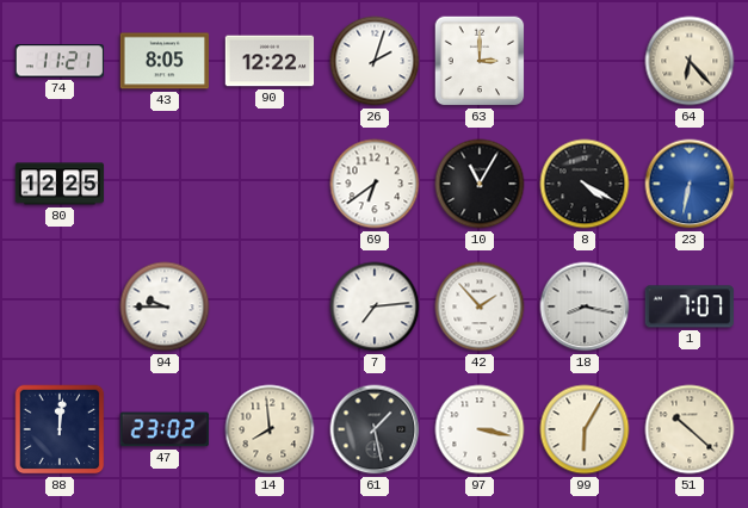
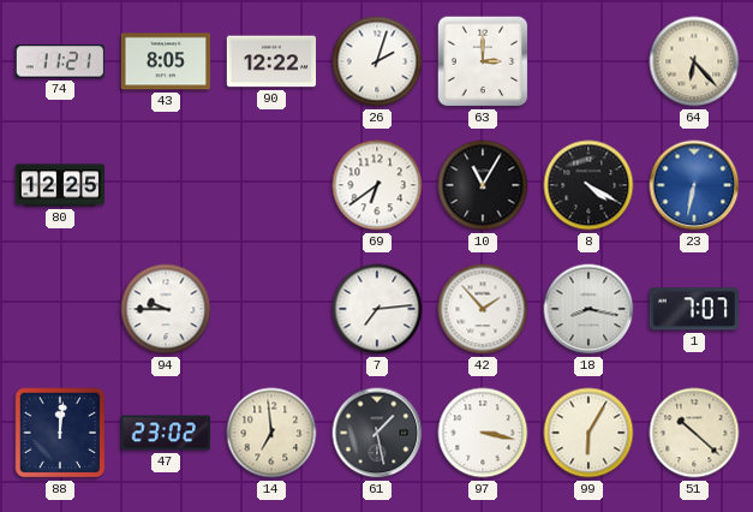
14: 7:59 -> 6:59
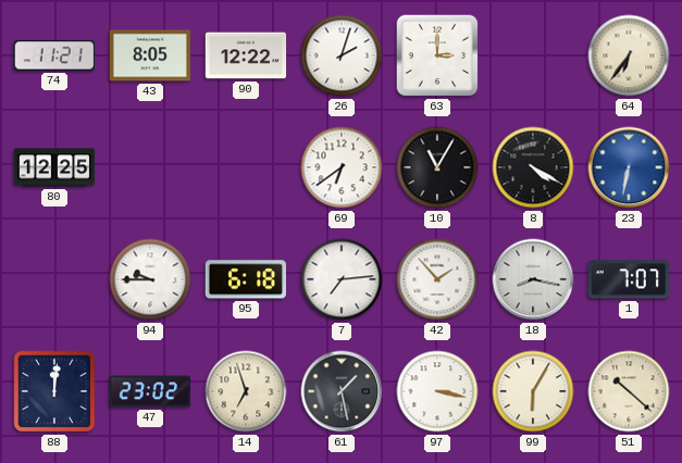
64: 6:23 -> 6:36
95: none -> 6:18
14: 6:59 -> 6:57
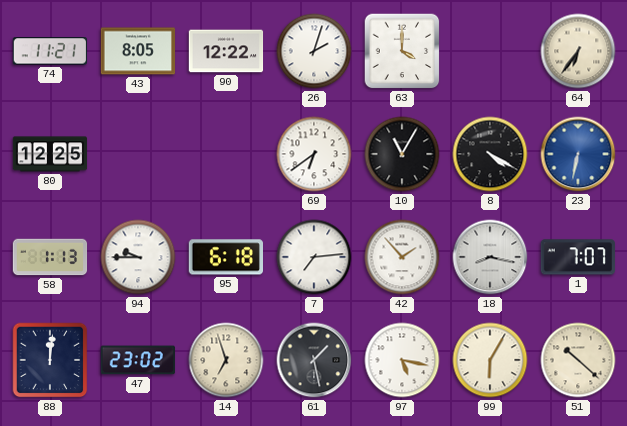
63: 3:00 -> 4:00
58: none -> 1:13
97: 3:17 -> 5:17
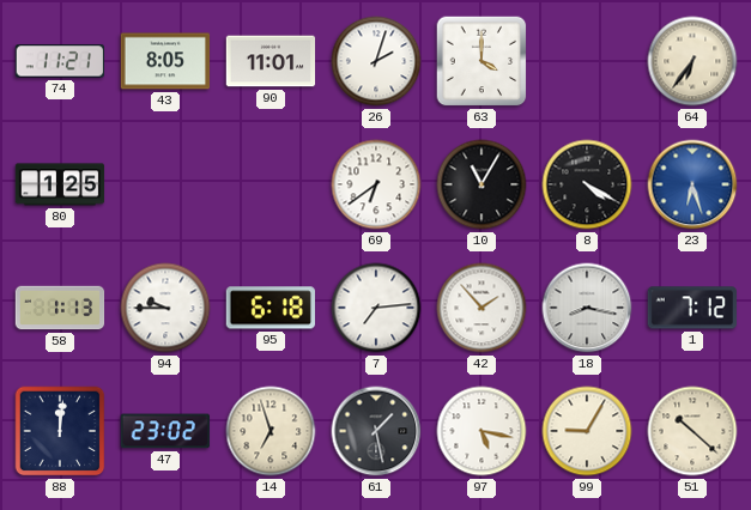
90: 12:22 -> 11:01
80: 12:25 -> 1:25
23: 6:32 -> 6:27
1: 7:07 -> 7:12
99: 6:05 -> 9:05
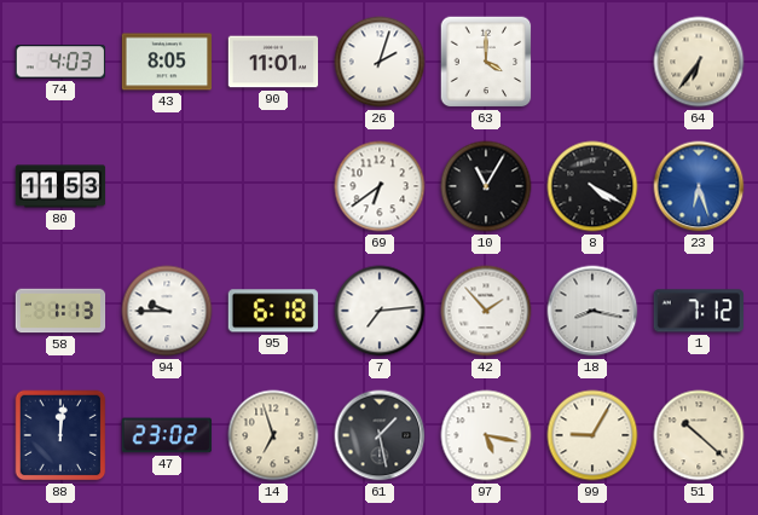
74: 11:21 -> 4:03
80: 1:25 -> 11:53
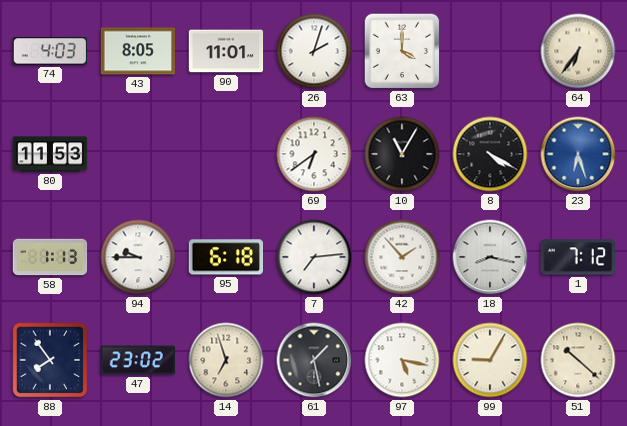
88: 12:01 -> 7:54
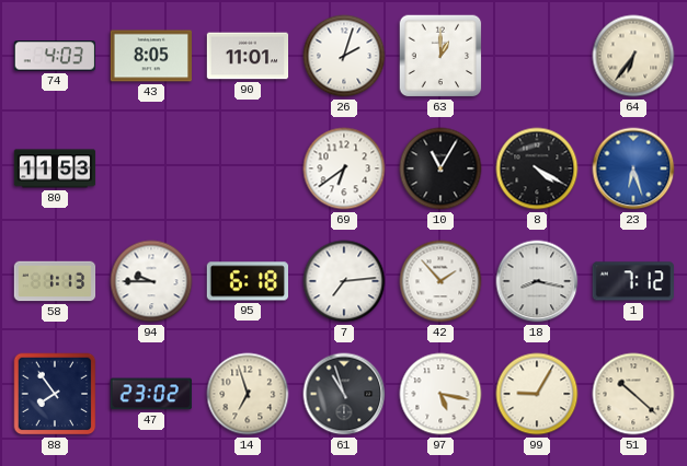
63: 4:00 -> 1:00
61: 1:28 -> 10:57
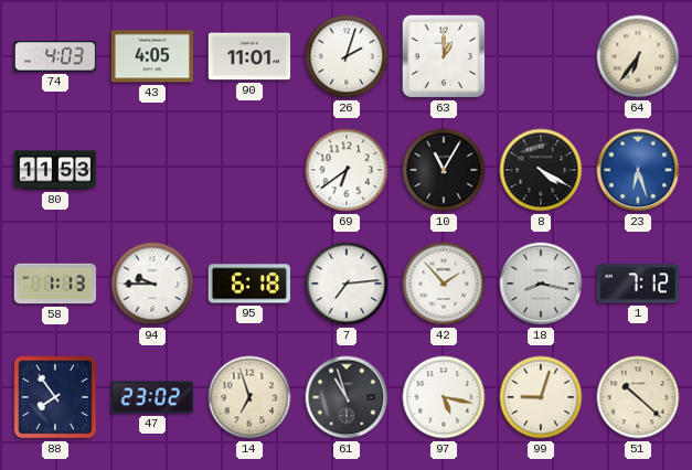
43: 8:05 -> 4:05
99: 9:05 -> 9:03
